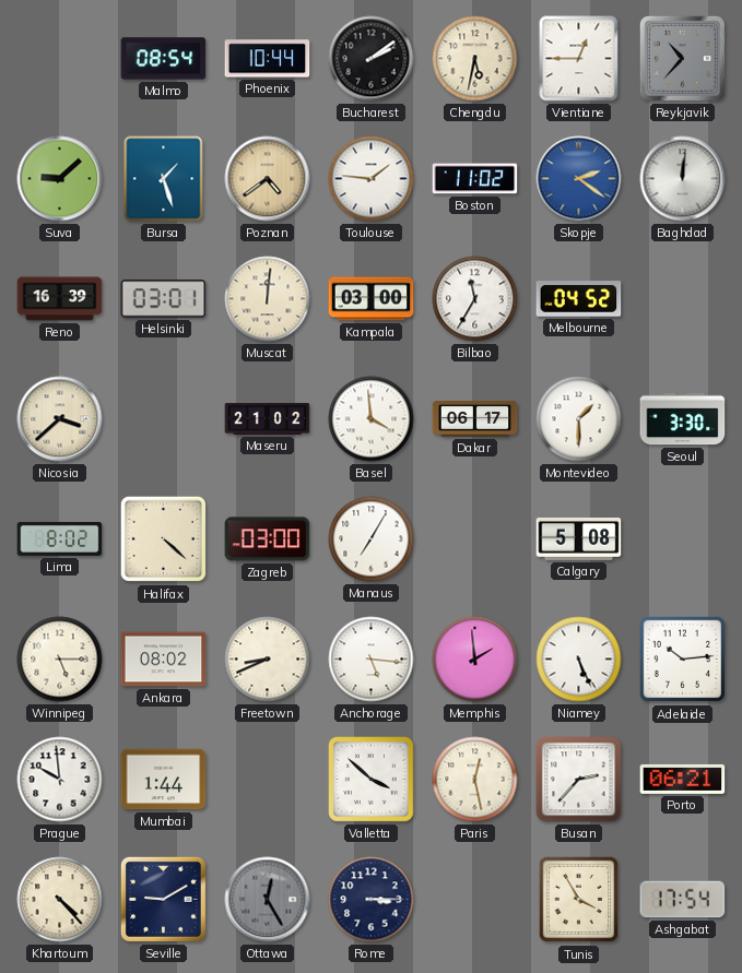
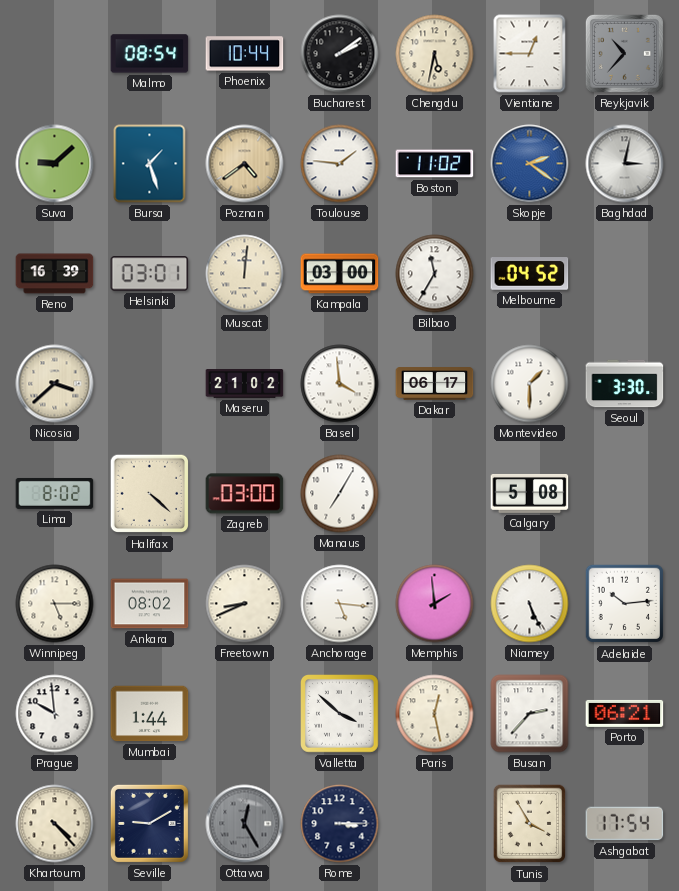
Baghdad: 12:01 -> 3:02
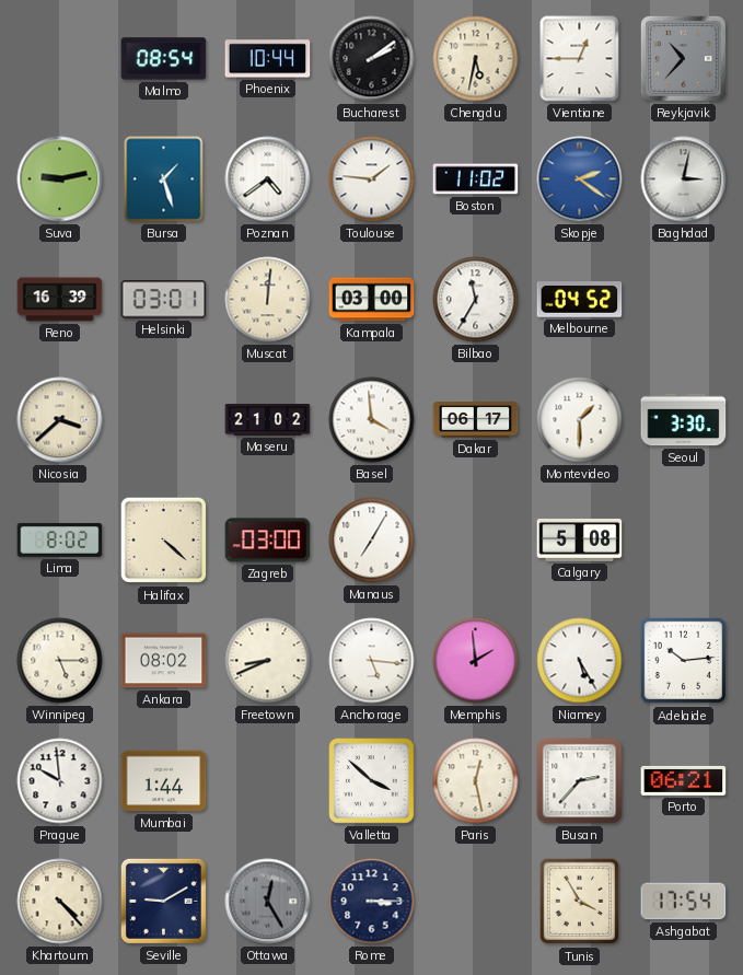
Suva: 9:08 -> 9:13
Poznan dial: champagne -> white
Niamey: 5:26 -> 5:25
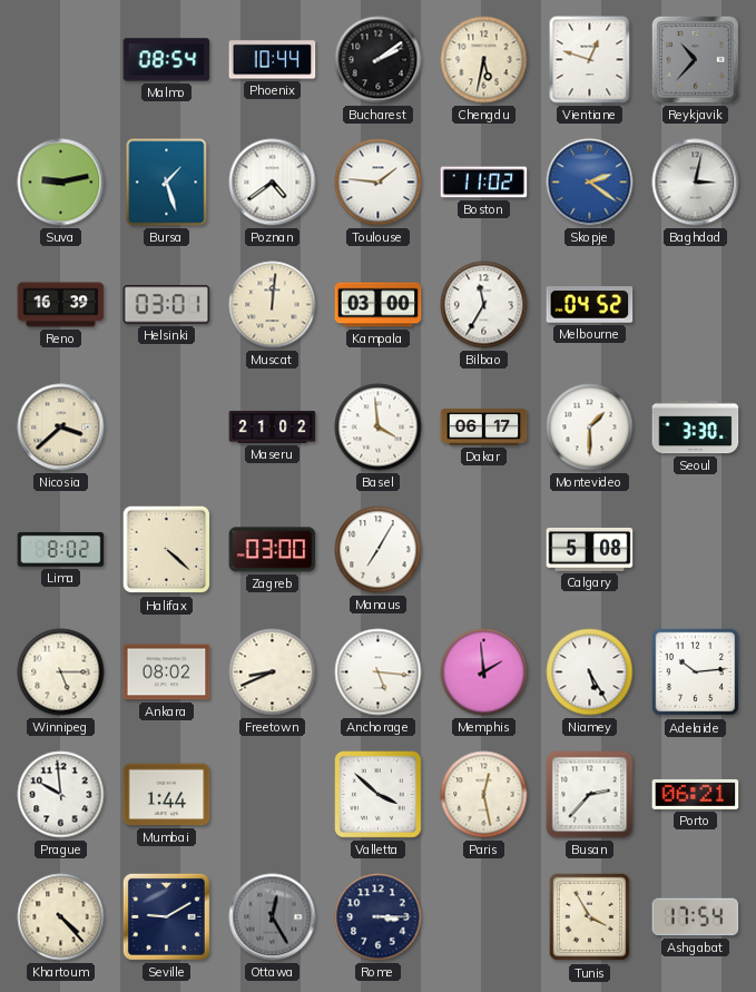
Vientiane: 12:45 -> 12:48
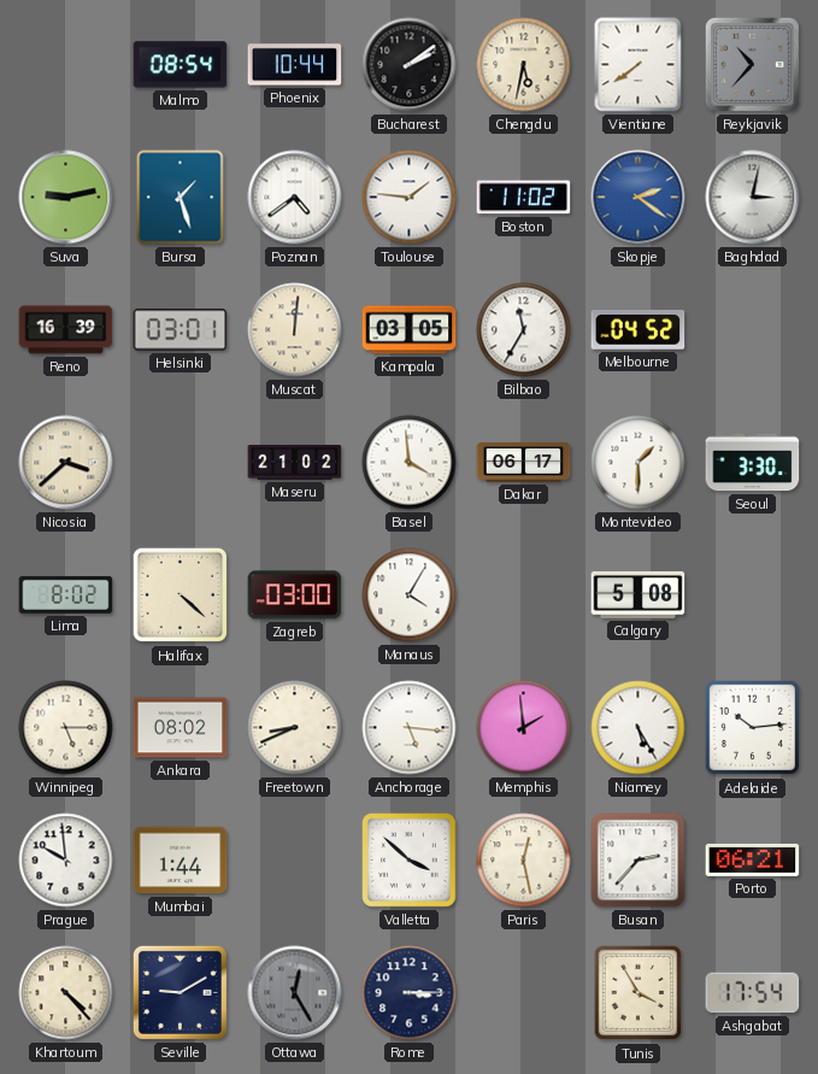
Vientiane: 12:48 -> 7:39
Kampala: 03:00 -> 03:05
Manaus: 7:05 -> 4:05
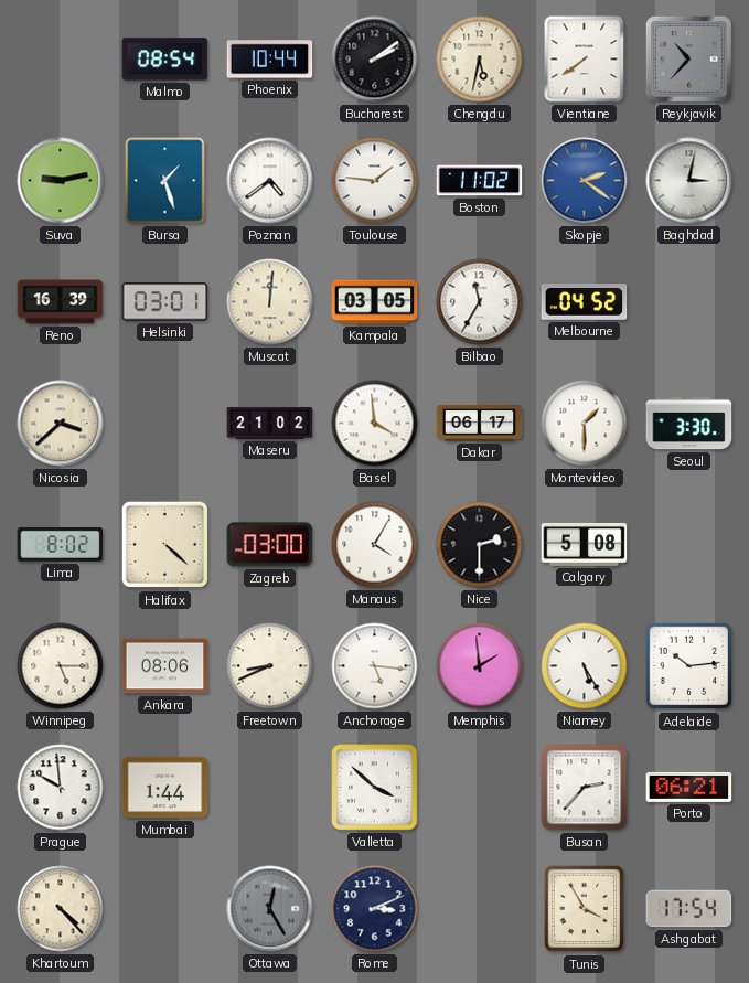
Nice: none -> 2:30
Ankara: 08:02 -> 08:06
Paris: 12:28 -> none
Seville: 9:10 -> none
Rome: 3:15 -> 3:11
